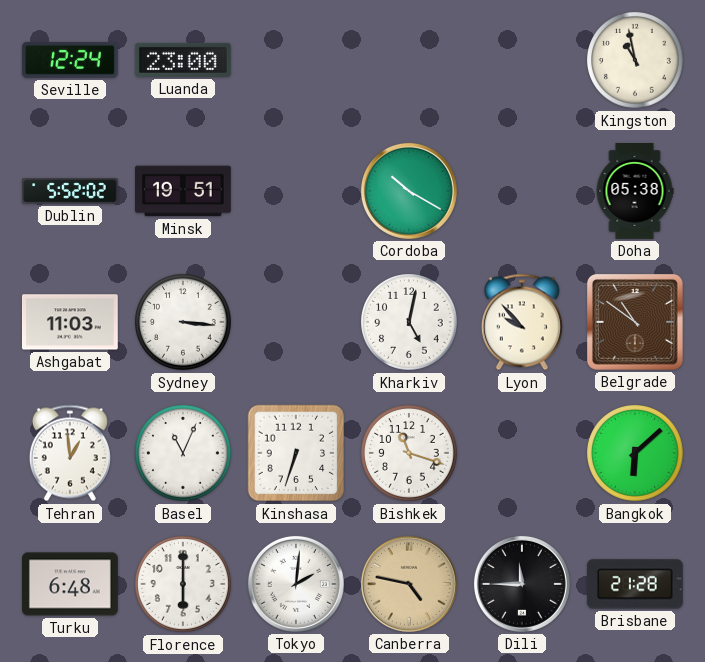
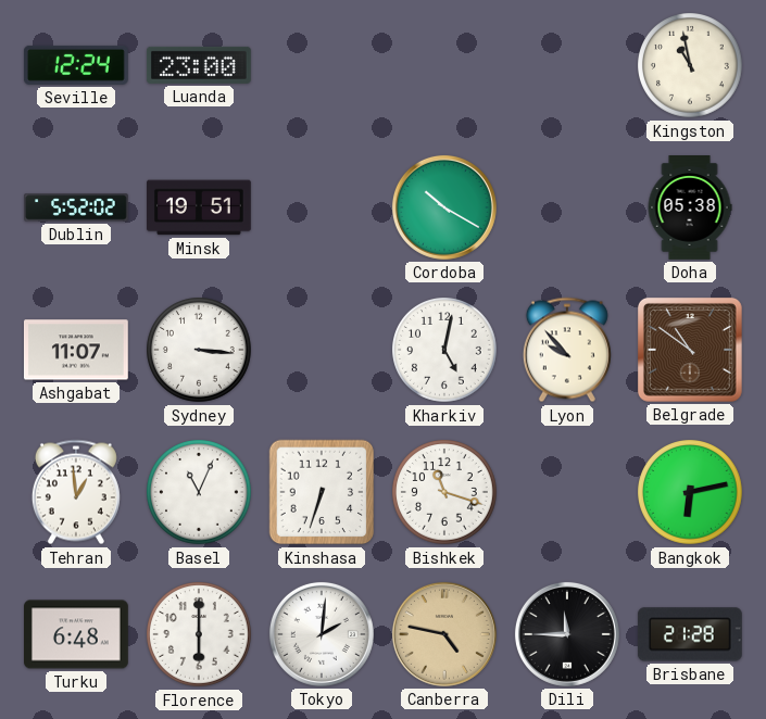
Ashgabat: 11:03 -> 11:07
Bangkok: 6:08 -> 6:13
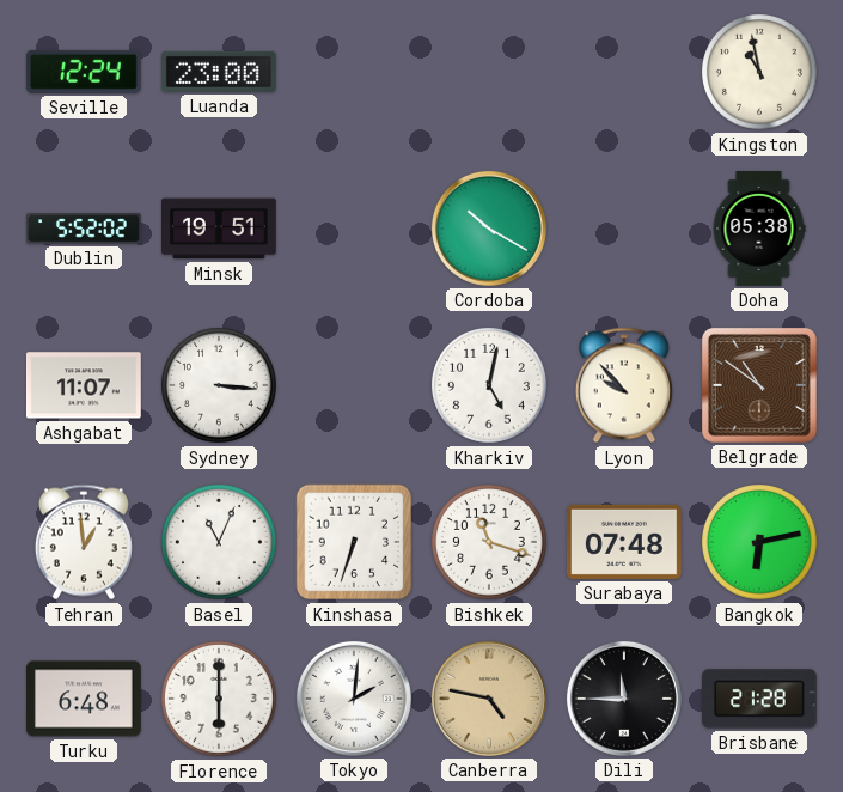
Surabaya: none -> 07:48
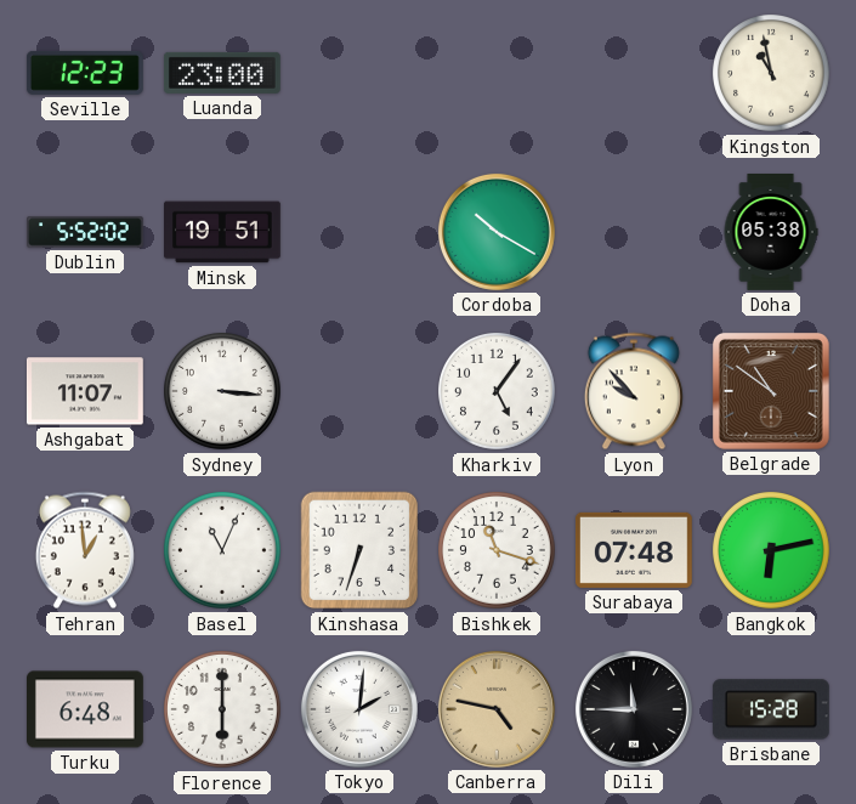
Seville: 12:24 -> 12:23
Kharkiv: 5:02 -> 5:06
Brisbane: 21:28 -> 15:28
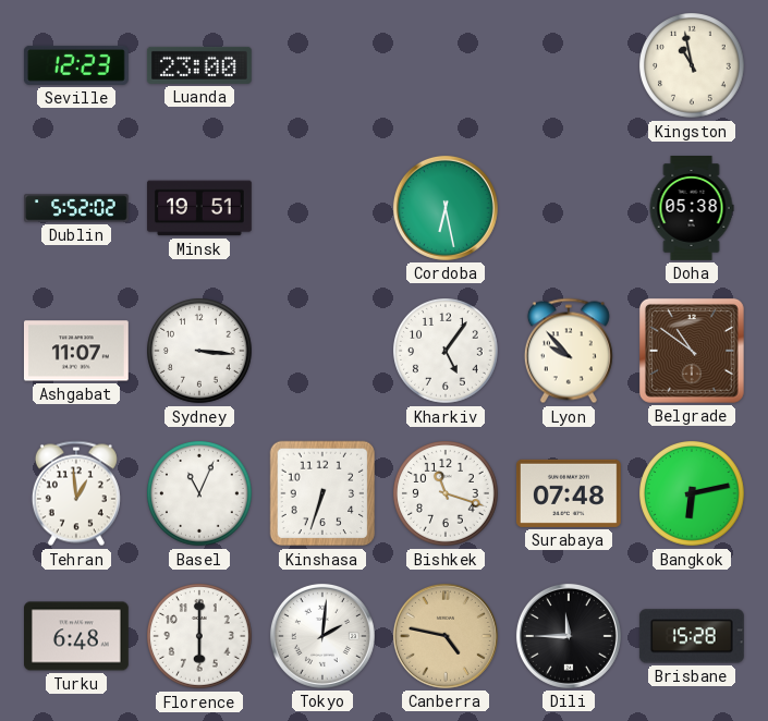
Cordoba: 10:20 -> 6:28
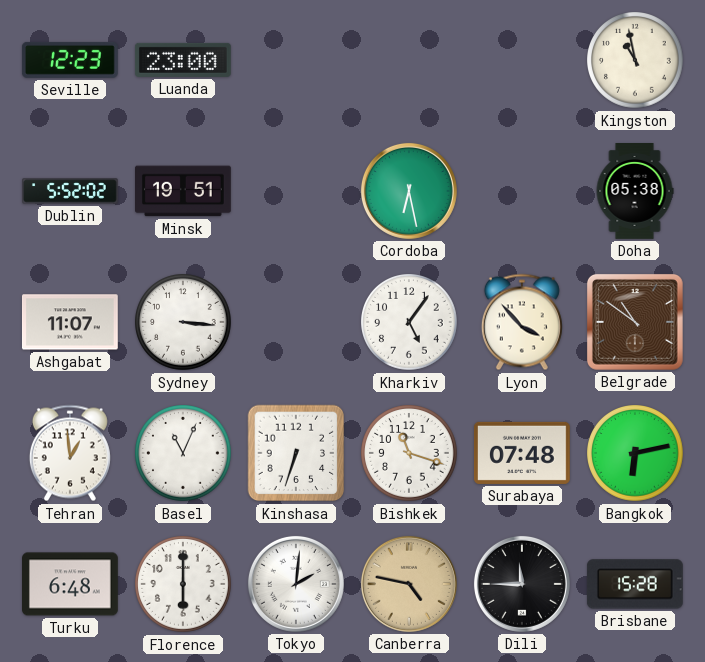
Lyon: 9:53 -> 3:53
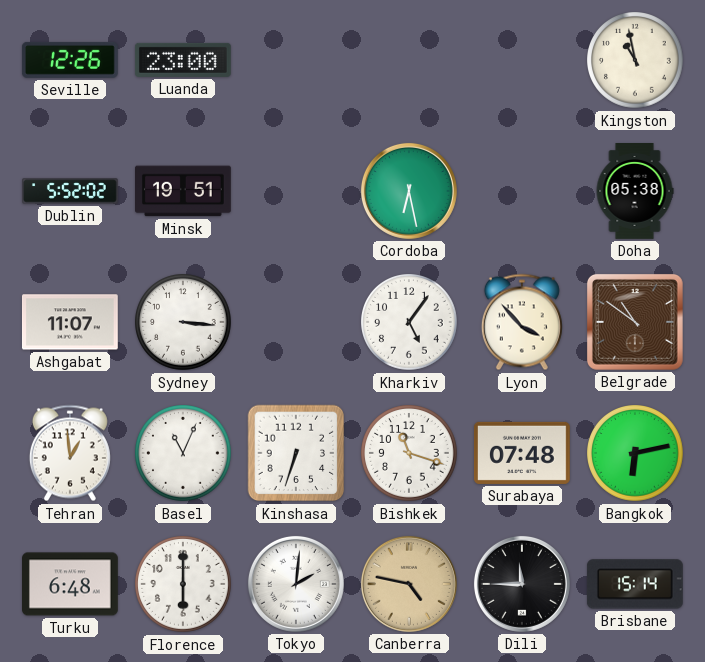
Seville: 12:23 -> 12:26
Brisbane: 15:28 -> 15:14
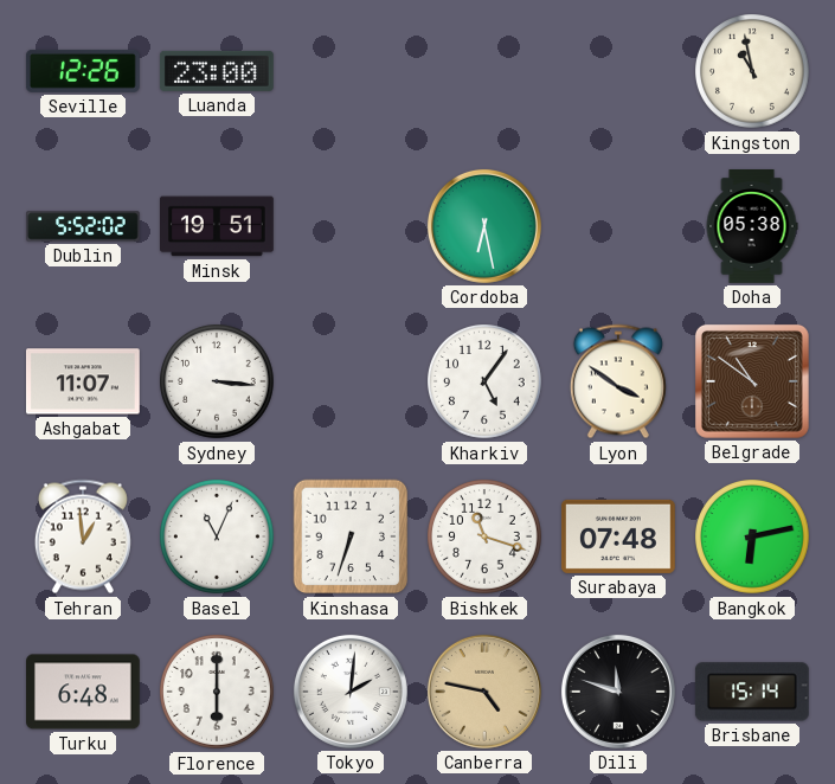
Lyon: 3:53 -> 3:51
Dili: 11:45 -> 11:48
